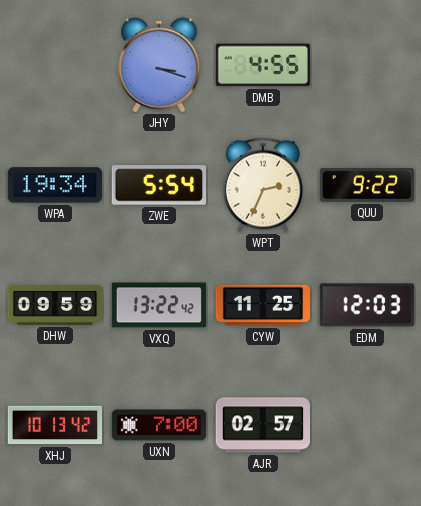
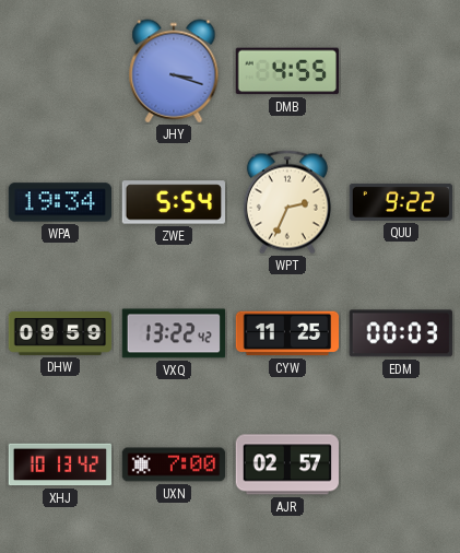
EDM: 12:03 -> 00:03
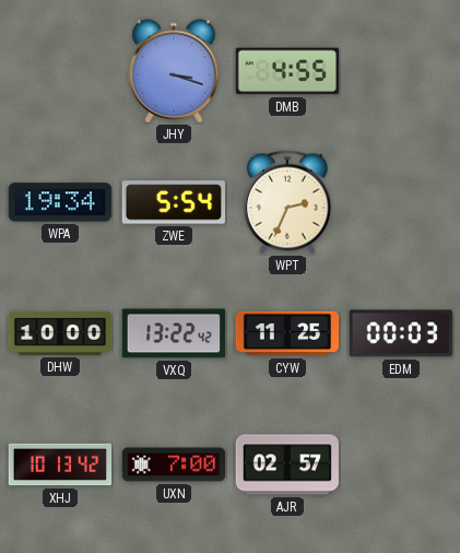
QUU: 9:22 -> none
DHW: 09:59 -> 10:00
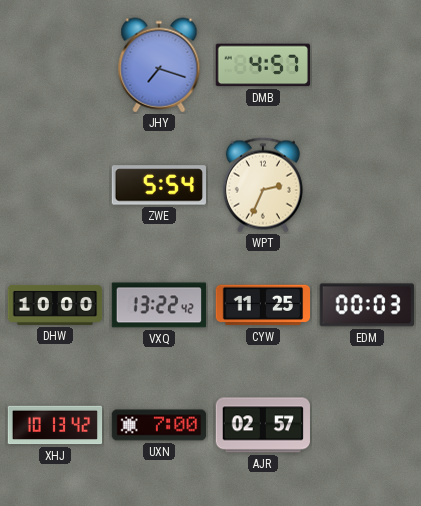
JHY: 3:18 -> 7:18
DMB: 4:55 -> 4:57
WPA: 19:34 -> none
